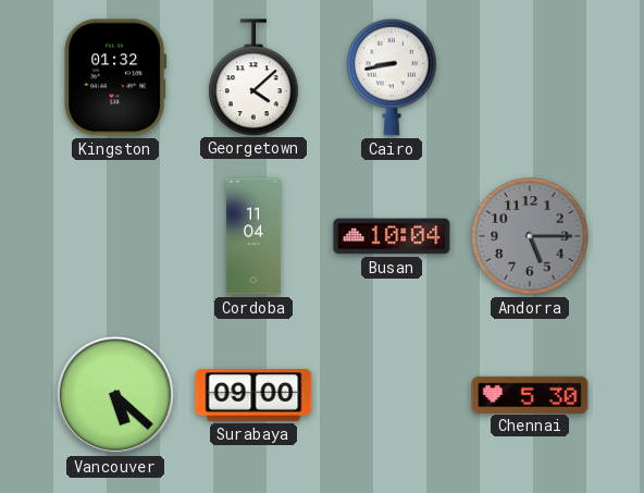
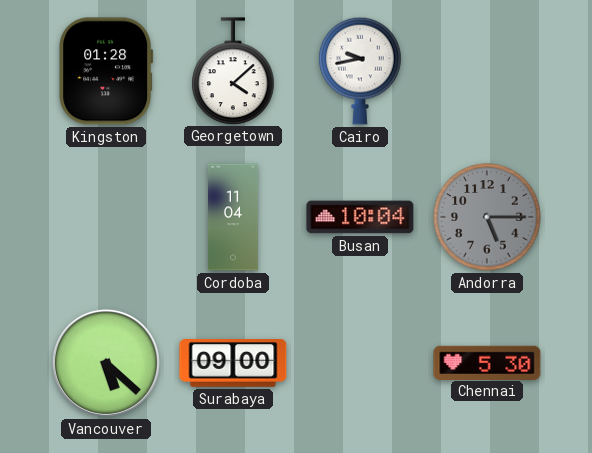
Kingston: 01:32 -> 01:28
Cairo: 8:43 -> 9:43
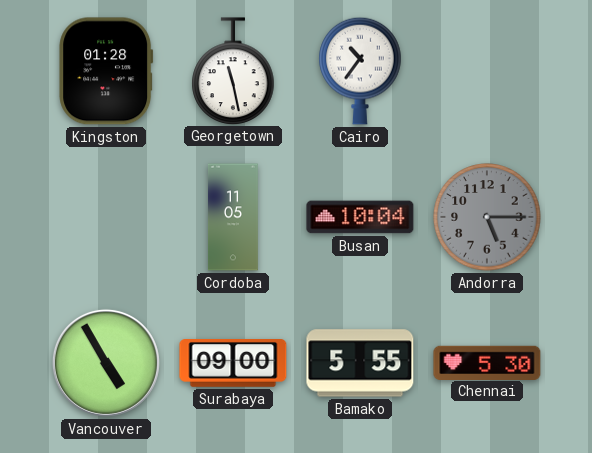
Georgetown: 4:08 -> 11:28
Cairo: 9:43 -> 10:36
Cordoba: 11:04 -> 11:05
Vancouver: 5:22 -> 4:55
Bamako: none -> 5:55
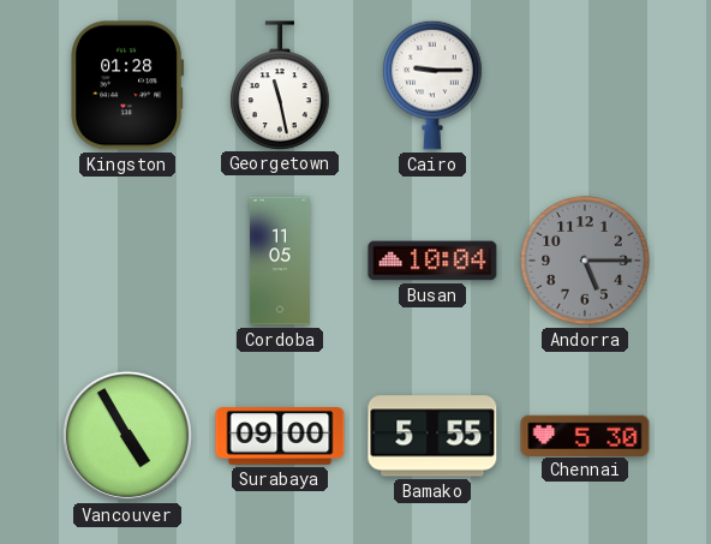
Cairo: 10:36 -> 9:15
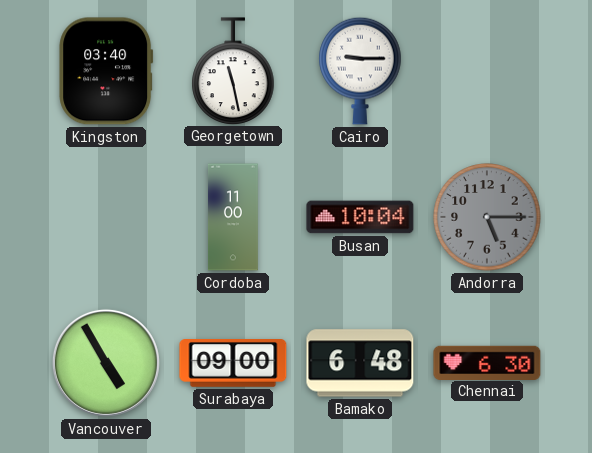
Kingston: 01:28 -> 03:40
Cordoba: 11:05 -> 11:00
Bamako: 5:55 -> 6:48
Chennai: 5:30 -> 6:30
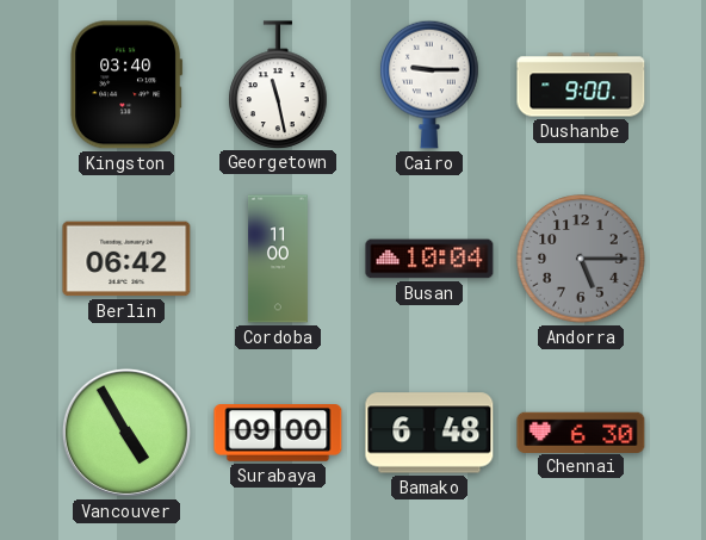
Dushanbe: none -> 9:00
Berlin: none -> 06:42
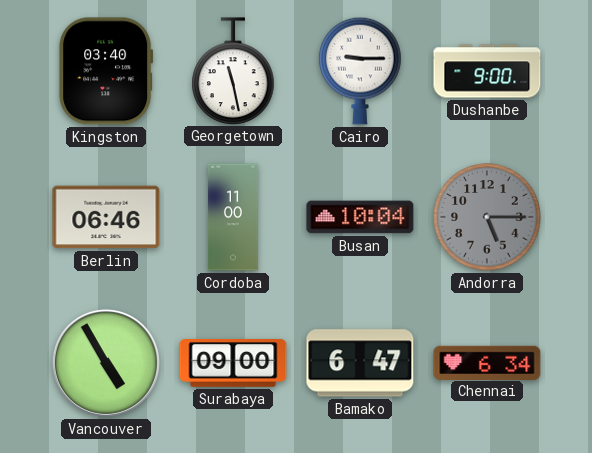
Berlin: 06:42 -> 06:46
Bamako: 6:48 -> 6:47
Chennai: 6:30 -> 6:34
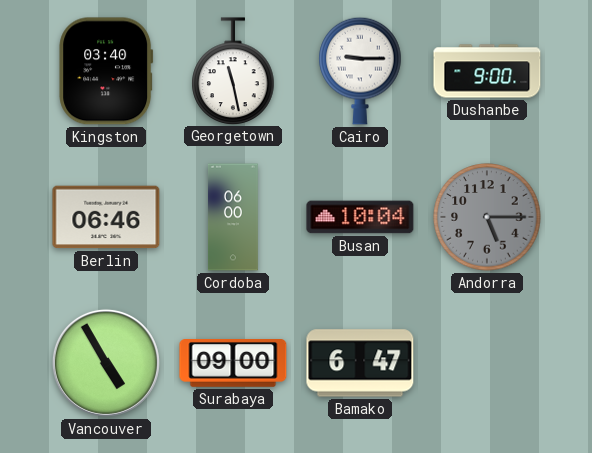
Cordoba: 11:00 -> 06:00
Chennai: 6:34 -> none
